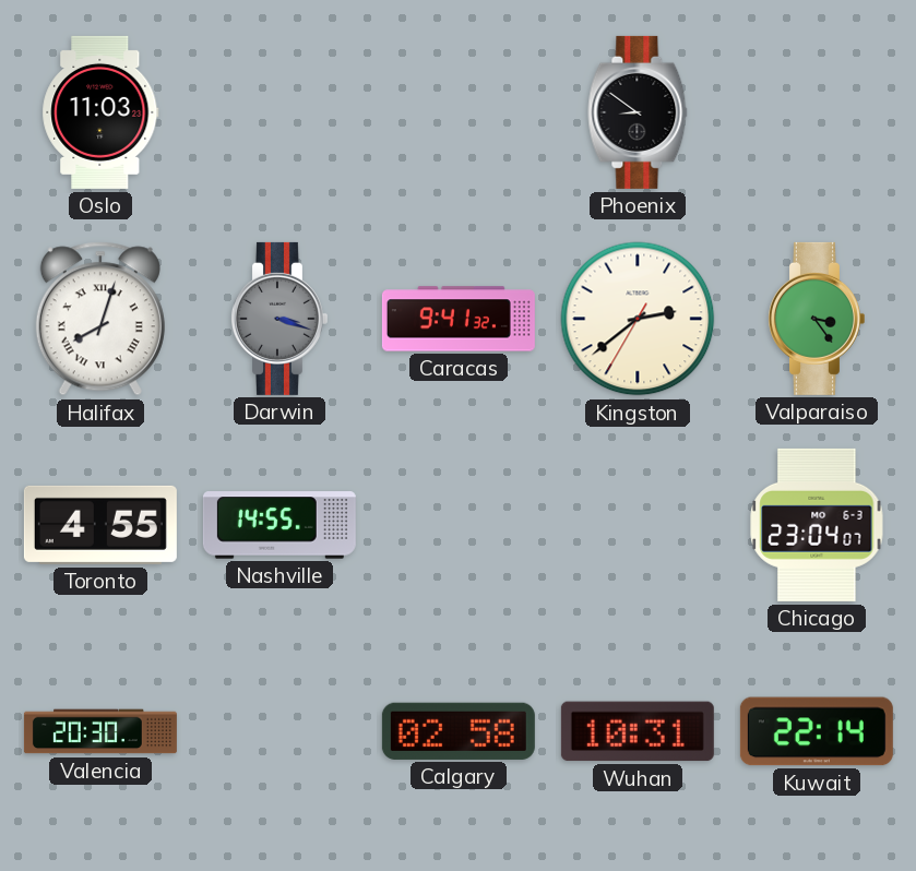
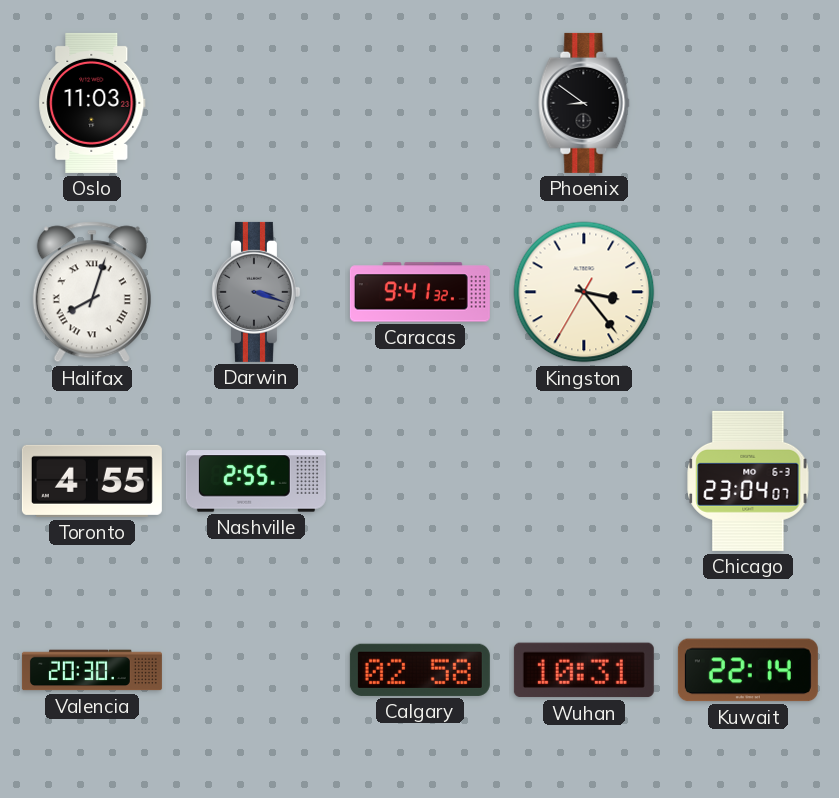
Kingston: 2:38 -> 3:23
Valparaiso: 3:24 -> none
Nashville: 14:55 -> 2:55
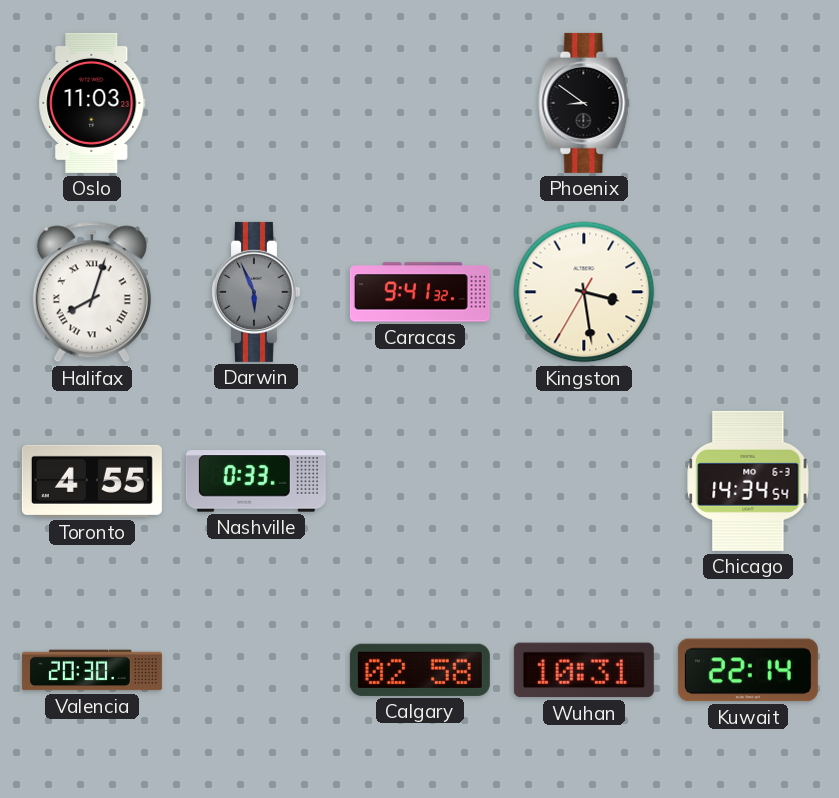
Darwin: 3:18 -> 5:56
Kingston: 3:23 -> 3:28
Nashville: 2:55 -> 0:33
Chicago: 23:04 -> 14:34
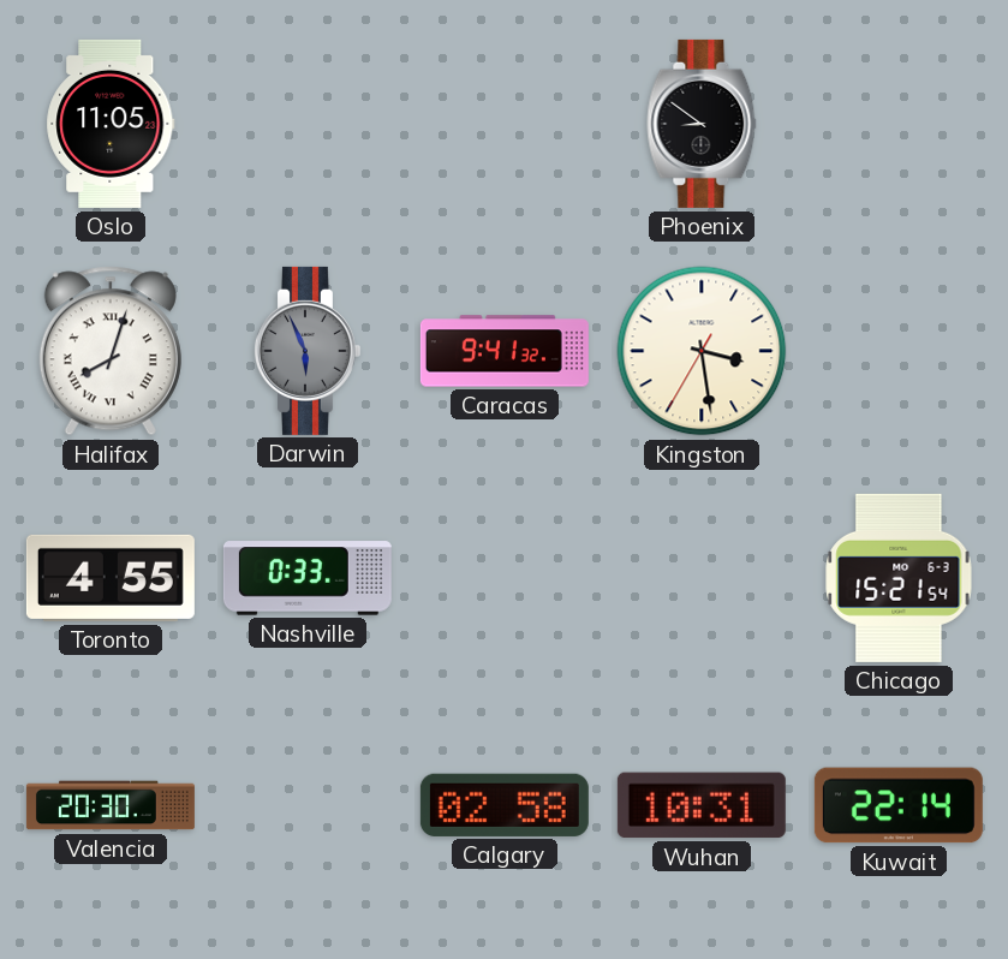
Oslo: 11:03 -> 11:05
Chicago: 14:34 -> 15:21
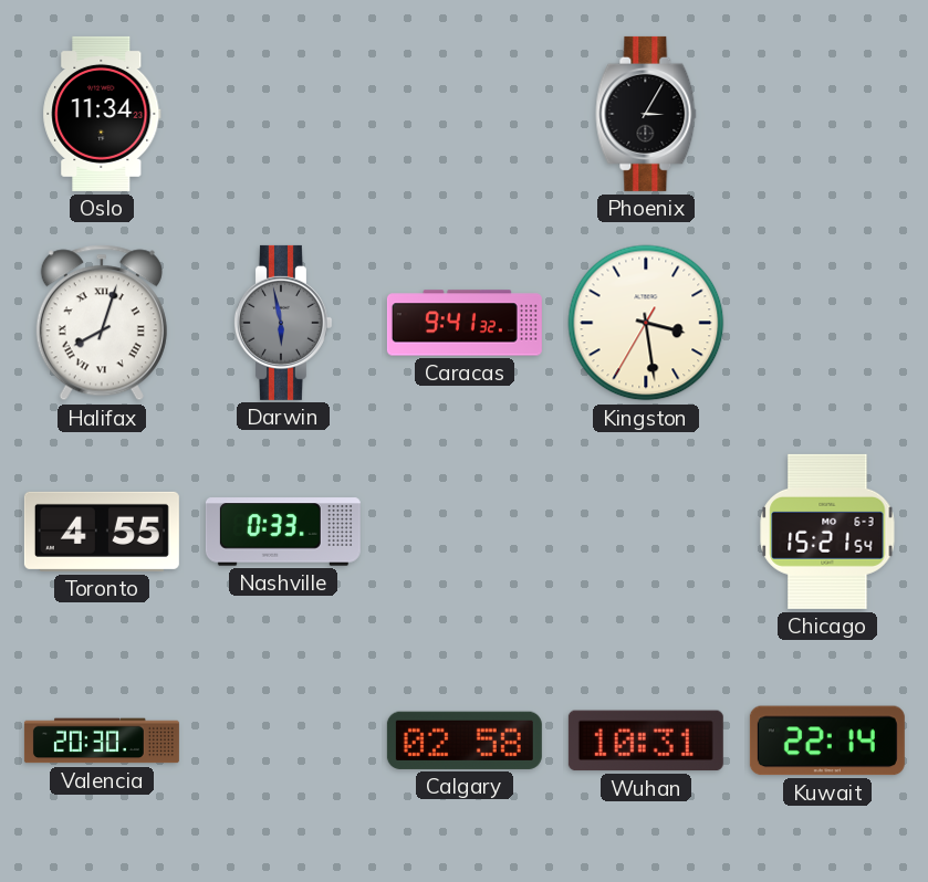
Oslo: 11:05 -> 11:34
Phoenix: 8:51 -> 3:05
Darwin: 5:56 -> 5:58
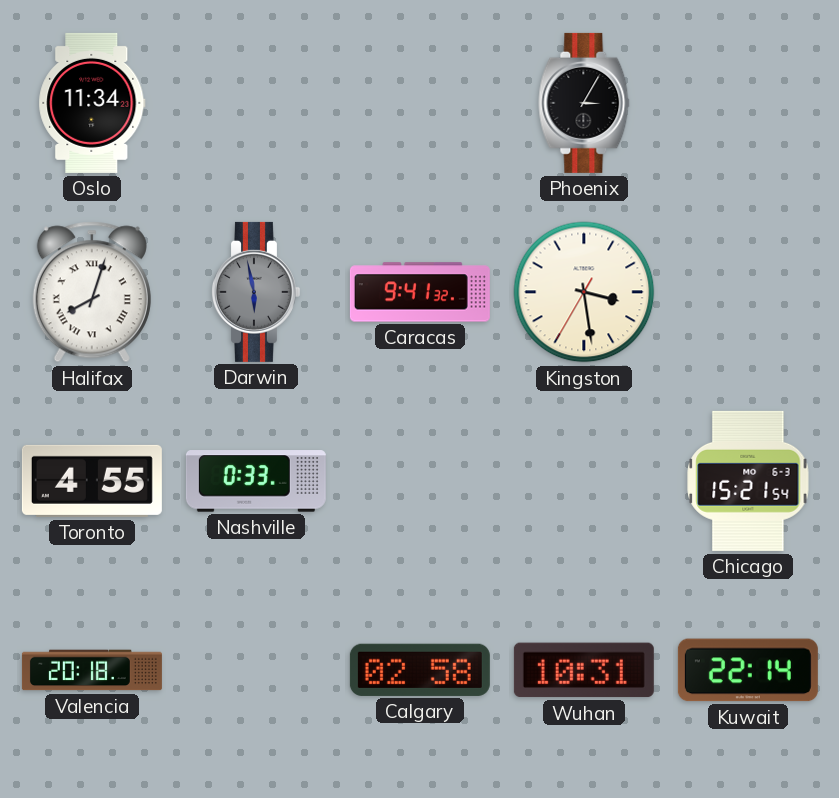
Valencia: 20:30 -> 20:18
